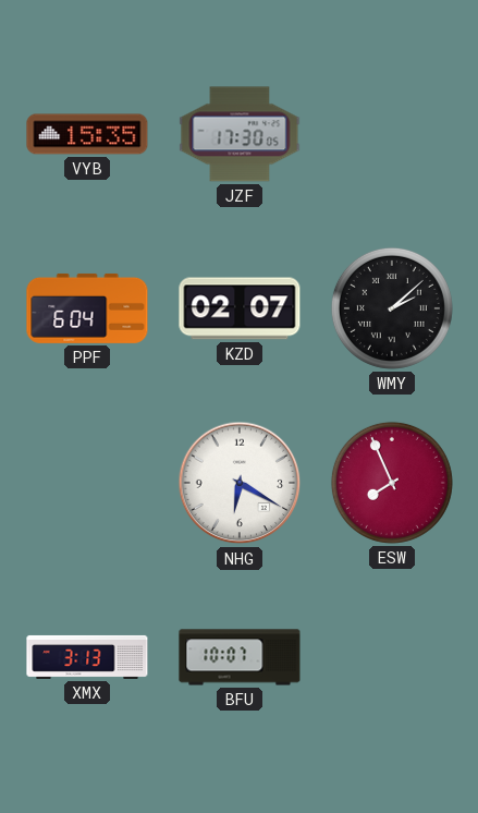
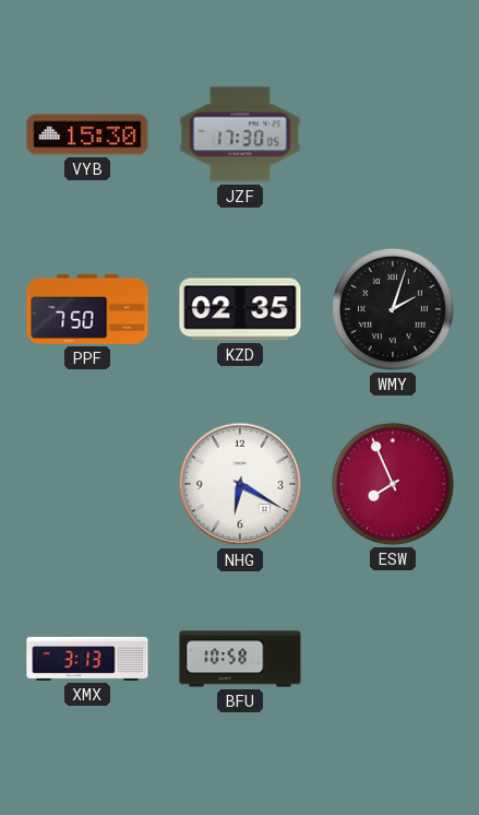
VYB: 15:35 -> 15:30
PPF: 6:04 -> 7:50
KZD: 02:07 -> 02:35
WMY: 2:08 -> 2:03
BFU: 10:07 -> 10:58
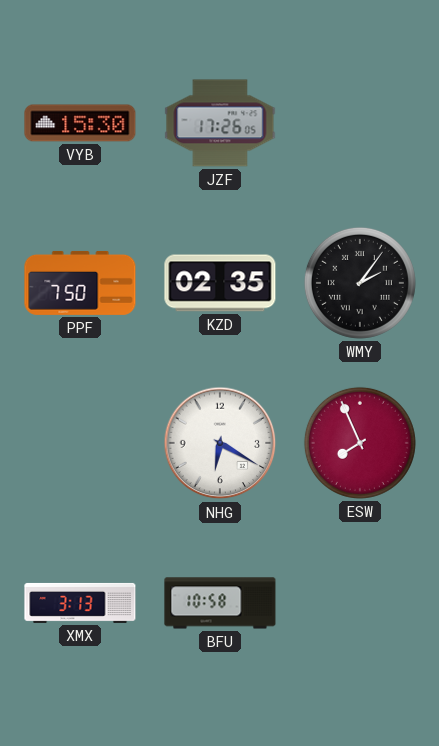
JZF: 17:30 -> 17:26
WMY: 2:03 -> 2:06
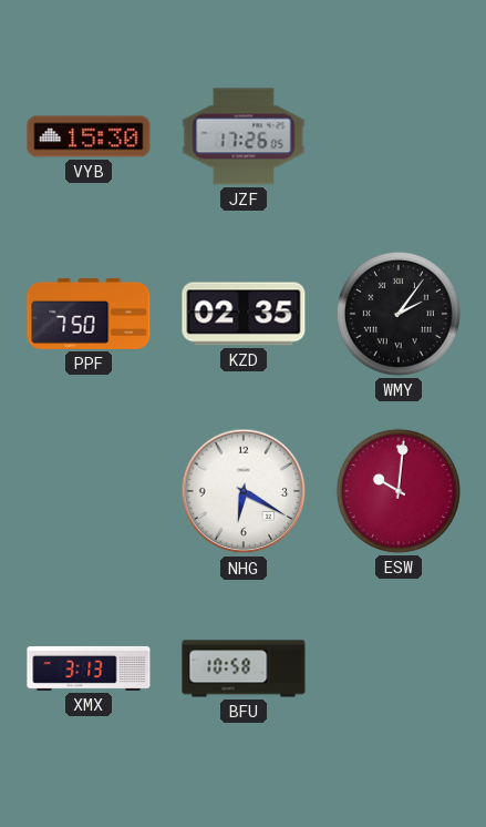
ESW: 7:56 -> 10:01
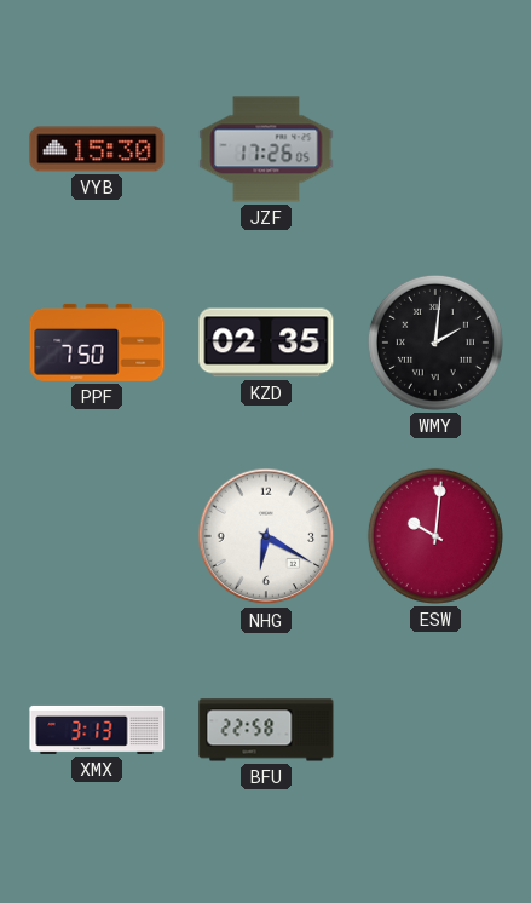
WMY: 2:06 -> 2:01
BFU: 10:58 -> 22:58
